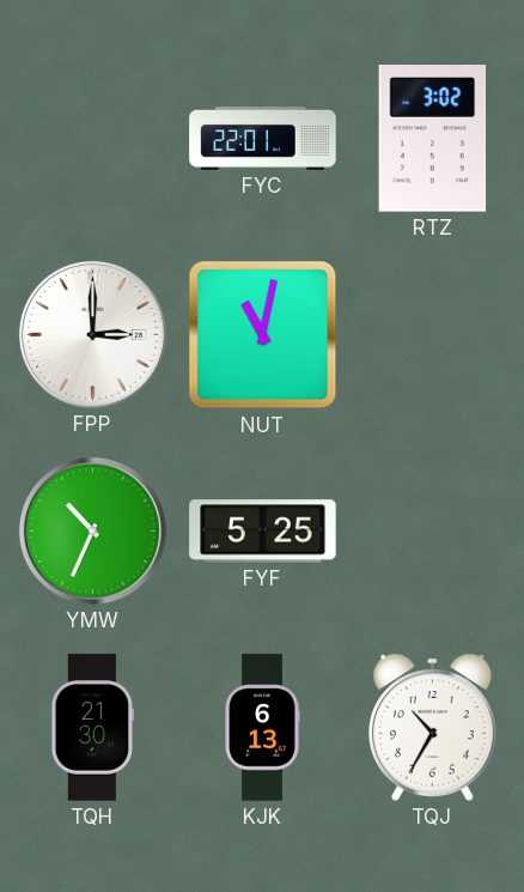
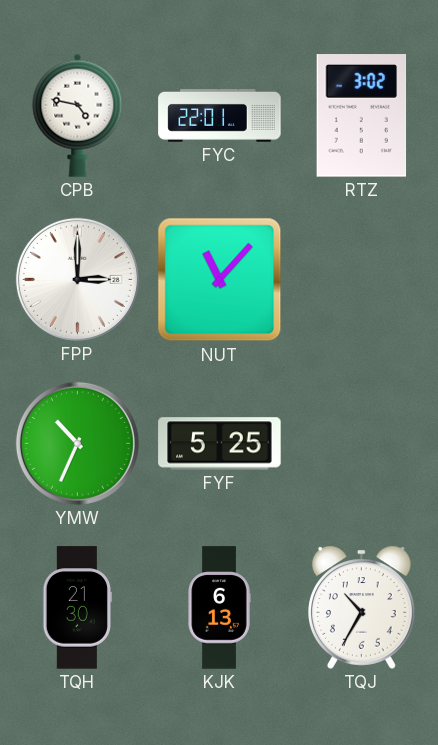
CPB: none -> 4:47
NUT: 11:02 -> 11:07
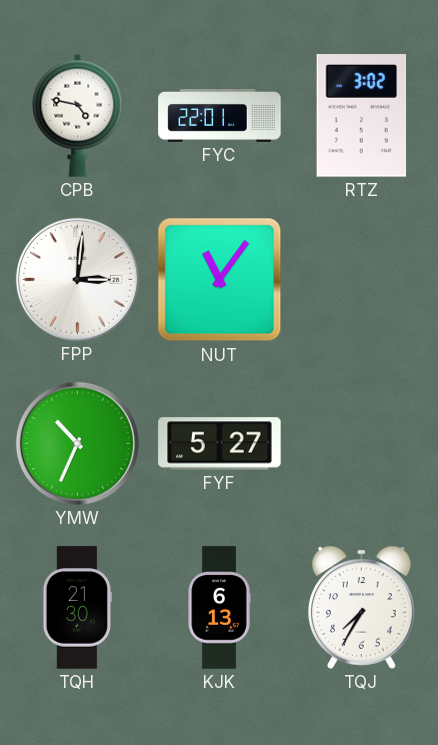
FPP: 3:00 -> 3:01
NUT: 11:07 -> 11:06
FYF: 5:25 -> 5:27
TQJ: 10:35 -> 7:35
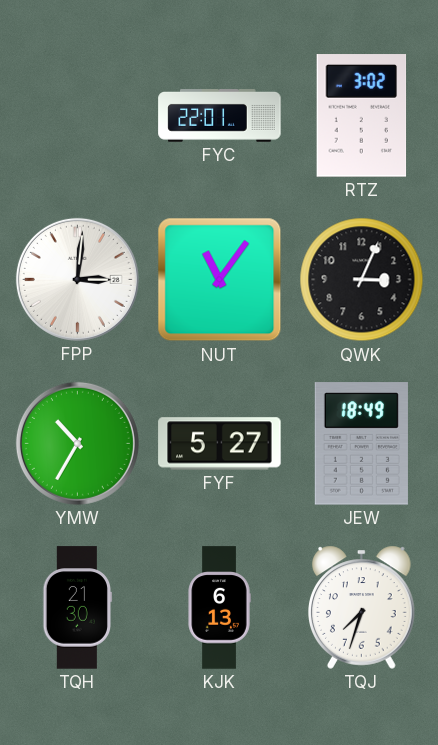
CPB: 4:47 -> none
QWK: none -> 3:04
YMW: 10:34 -> 10:35
JEW: none -> 18:49
TQJ: 7:35 -> 7:33
